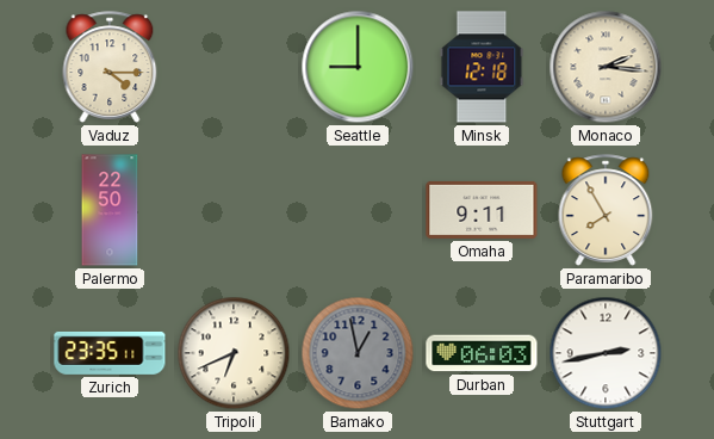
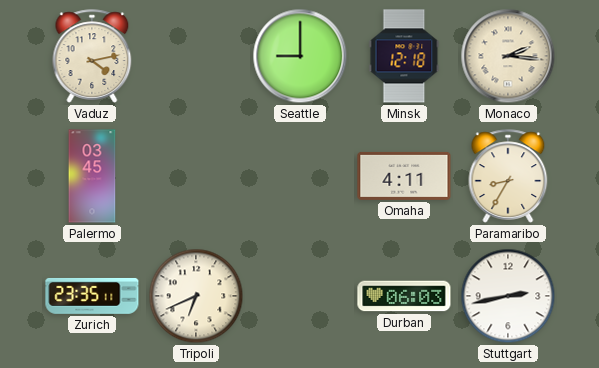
Vaduz: 4:15 -> 4:13
Palermo: 22:50 -> 03:45
Omaha: 9:11 -> 4:11
Paramaribo: 7:55 -> 8:35
Bamako: 12:58 -> none
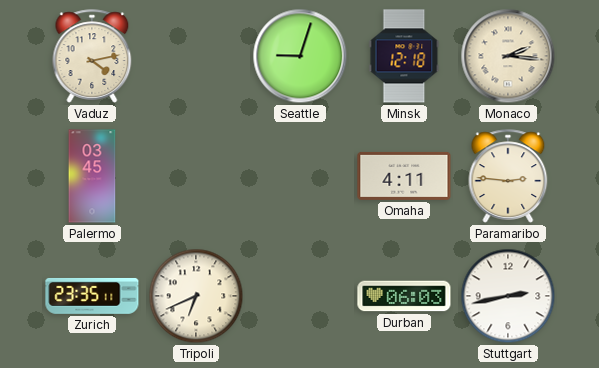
Seattle: 9:00 -> 9:03
Paramaribo: 8:35 -> 2:46
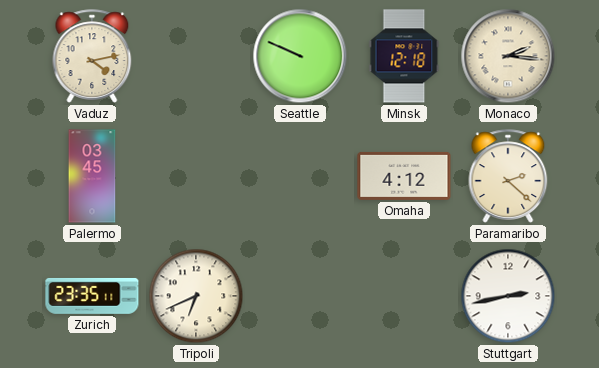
Seattle: 9:03 -> 9:49
Omaha: 4:11 -> 4:12
Paramaribo: 2:46 -> 2:22
Durban: 06:03 -> none
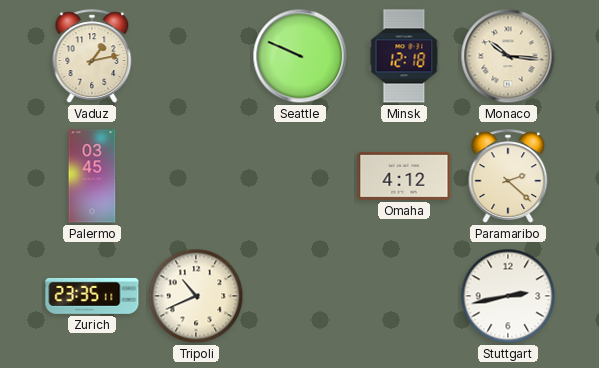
Vaduz: 4:13 -> 1:13
Monaco: 2:16 -> 10:16
Tripoli: 6:41 -> 10:41
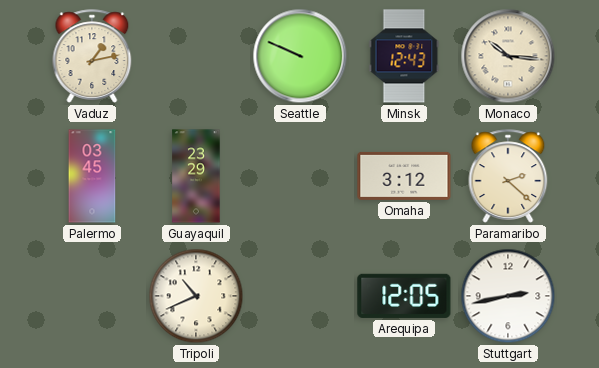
Minsk: 12:18 -> 12:43
Guayaquil: none -> 23:29
Omaha: 4:12 -> 3:12
Zurich: 23:35 -> none
Arequipa: none -> 12:05
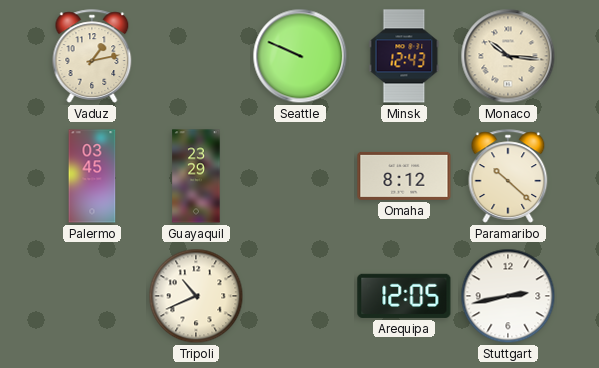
Omaha: 3:12 -> 8:12
Paramaribo: 2:22 -> 10:22
